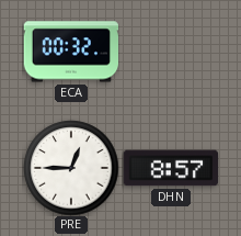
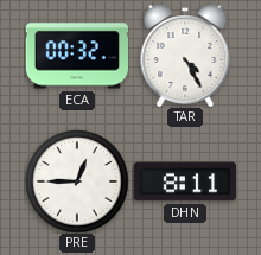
TAR: none -> 4:25
DHN: 8:57 -> 8:11
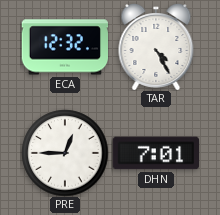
ECA: 00:32 -> 12:32
DHN: 8:11 -> 7:01
